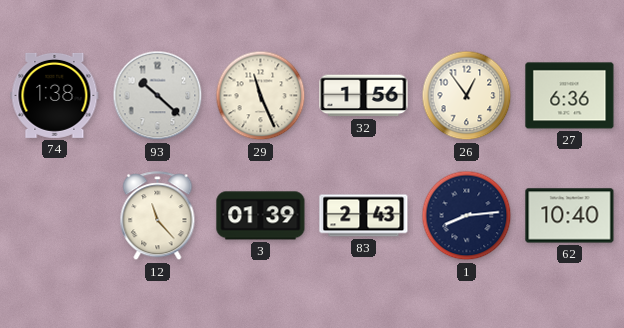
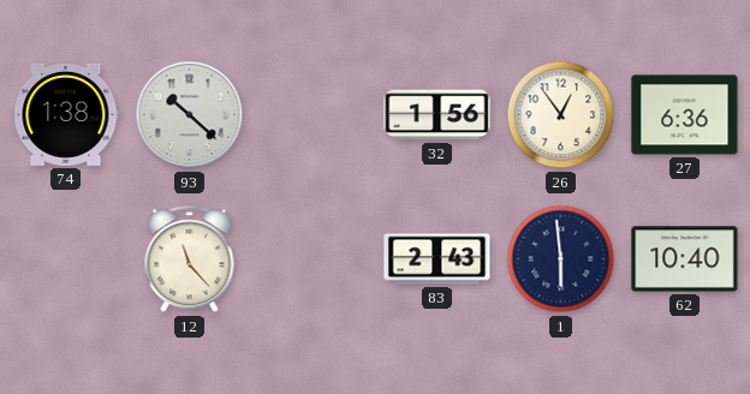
29: 11:26 -> none
3: 01:39 -> none
1: 8:14 -> 5:59
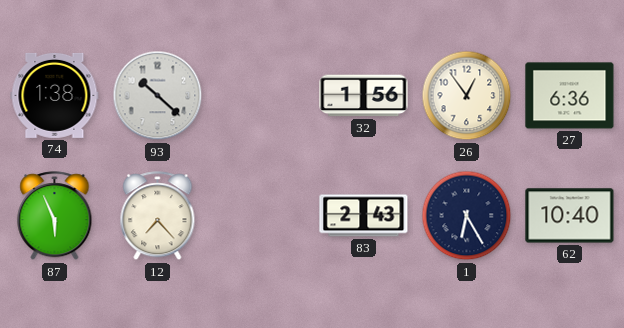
87: none -> 5:56
12: 11:23 -> 7:23
1: 5:59 -> 6:25
